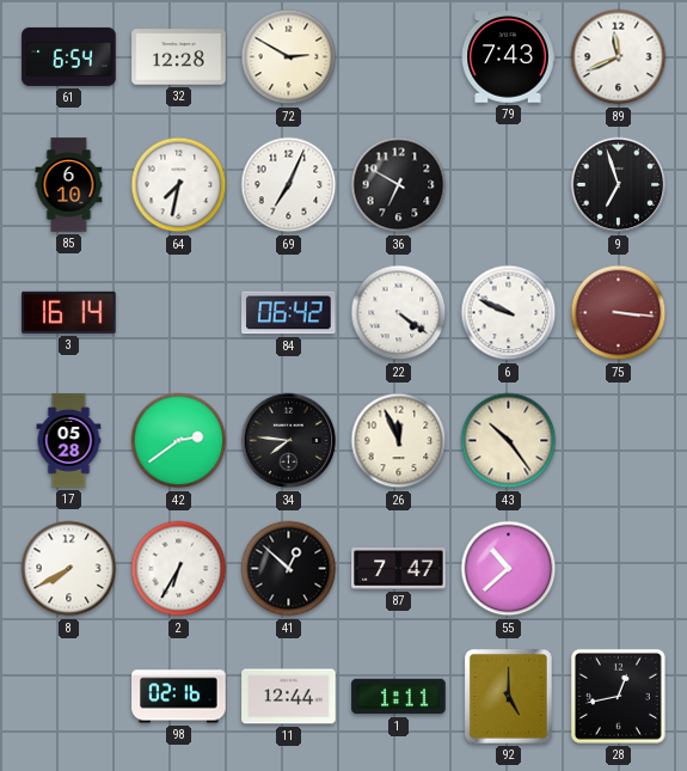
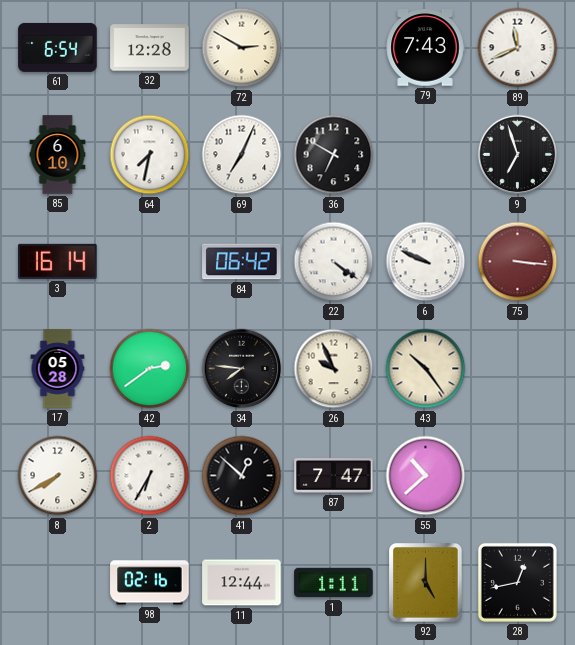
26: 11:56 -> 9:56
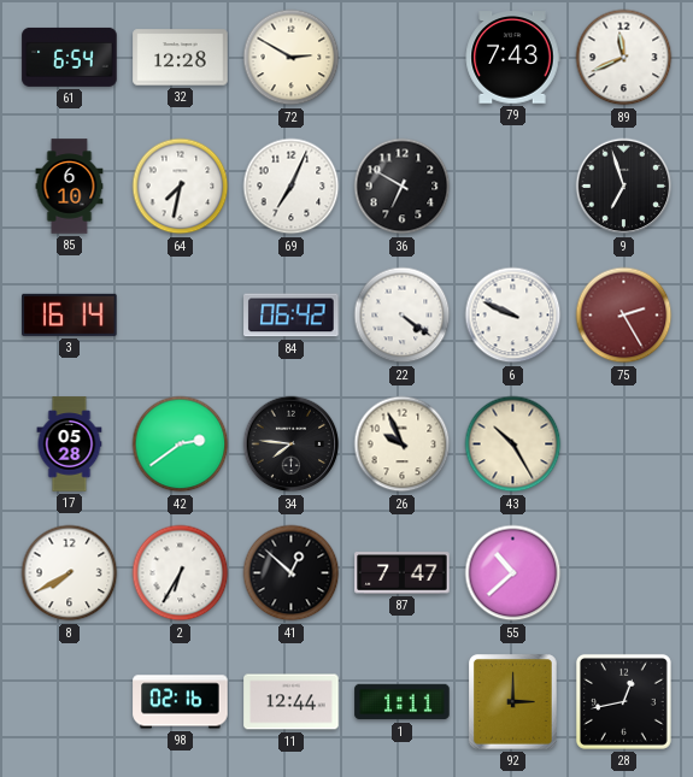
75: 3:16 -> 2:25
43: 10:24 -> 10:25
92: 5:00 -> 3:00
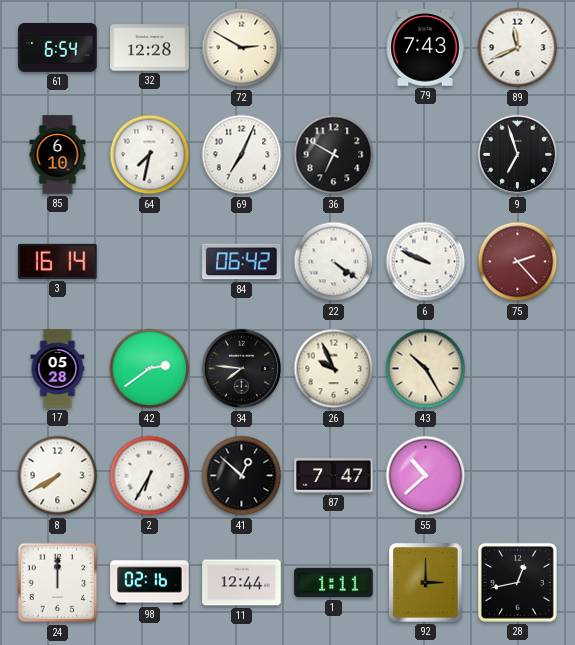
75: 2:25 -> 2:23
24: none -> 12:00
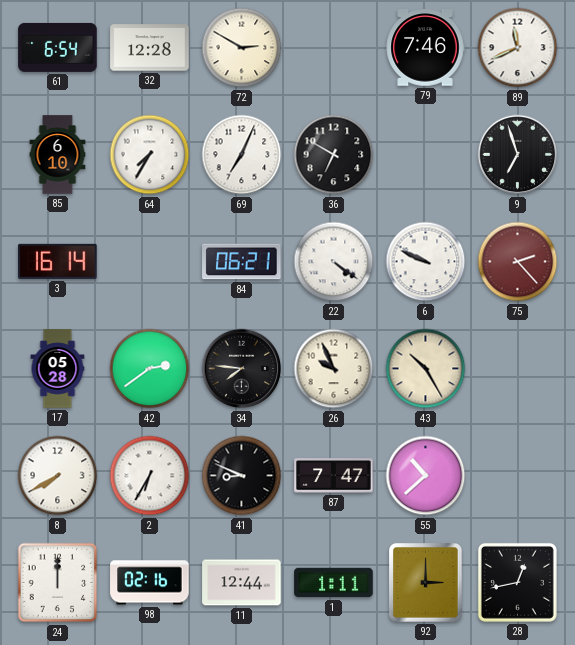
79: 7:43 -> 7:46
64: 7:32 -> 7:35
84: 06:42 -> 06:21
41: 12:52 -> 8:49
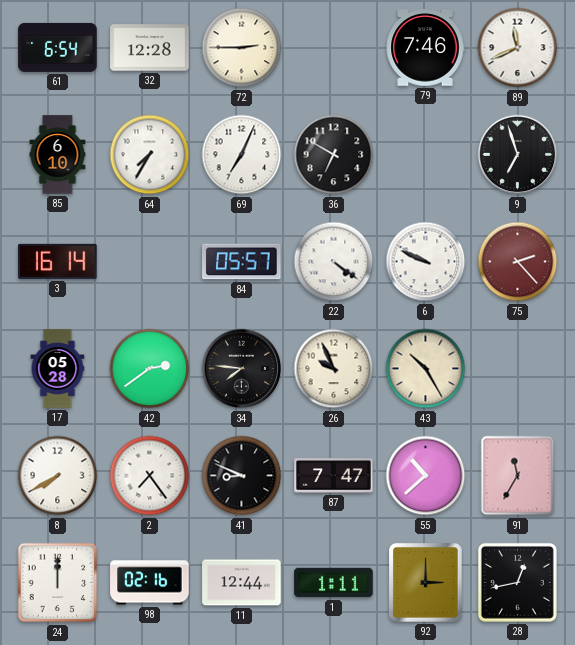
72: 2:50 -> 2:45
84: 06:21 -> 05:57
2: 6:35 -> 7:24
91: none -> 11:35
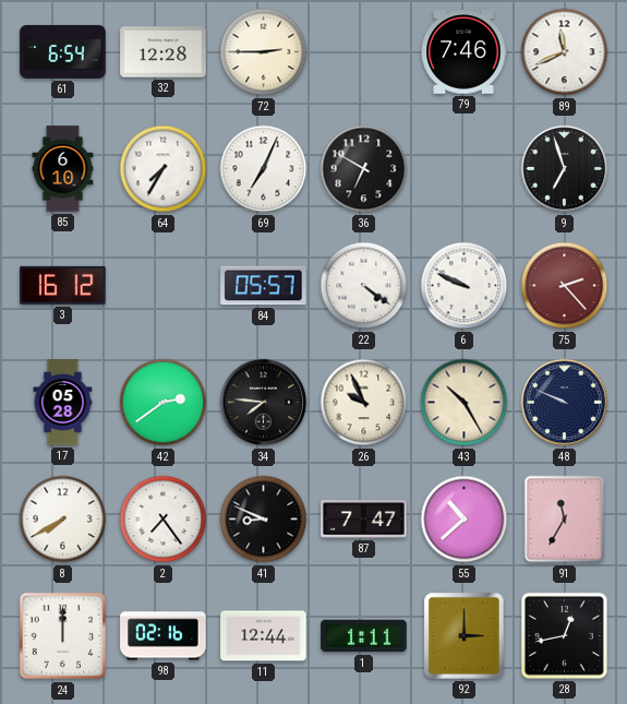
3: 16:14 -> 16:12
48: none -> 9:49
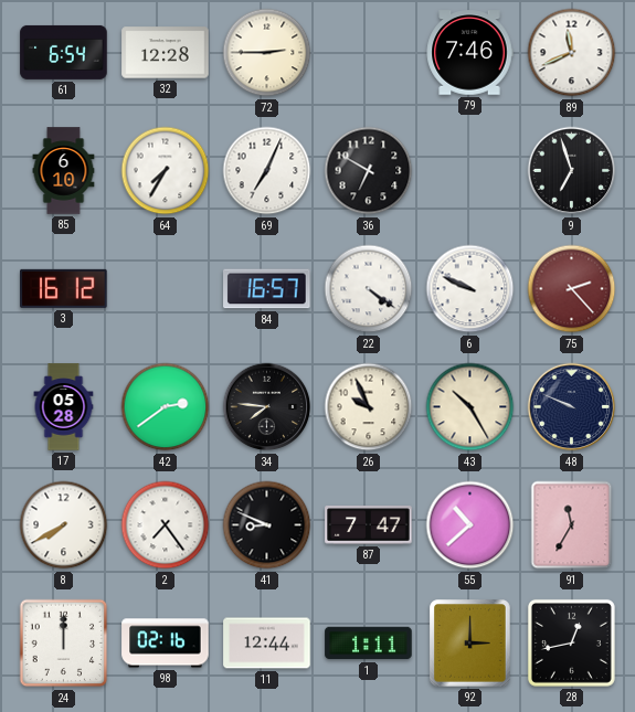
84: 05:57 -> 16:57
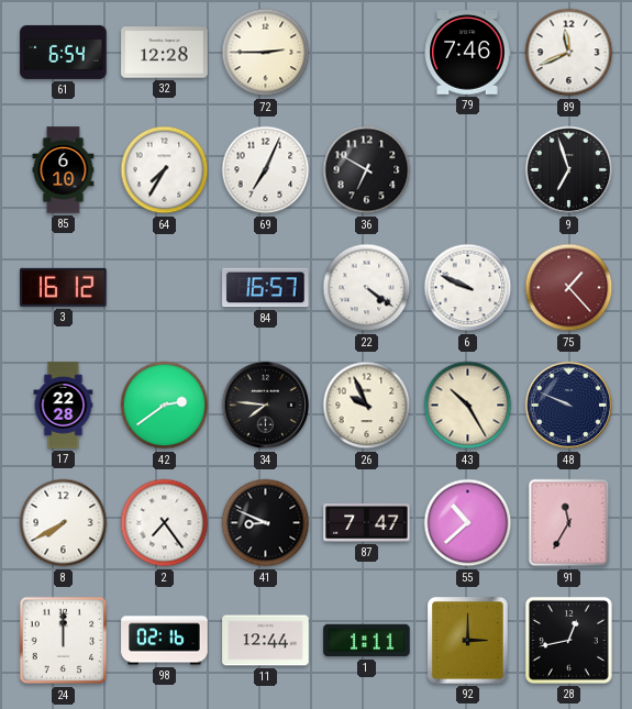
75: 2:23 -> 1:23
17: 05:28 -> 22:28
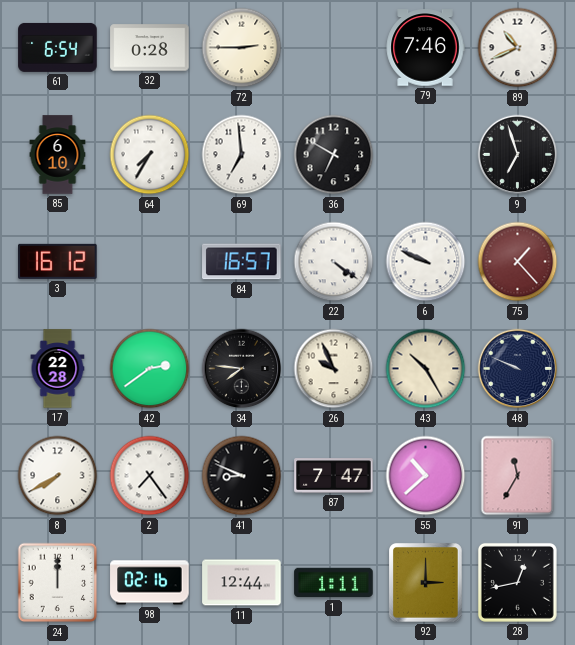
32: 12:28 -> 0:28
89: 11:41 -> 10:41
69: 7:04 -> 6:59
